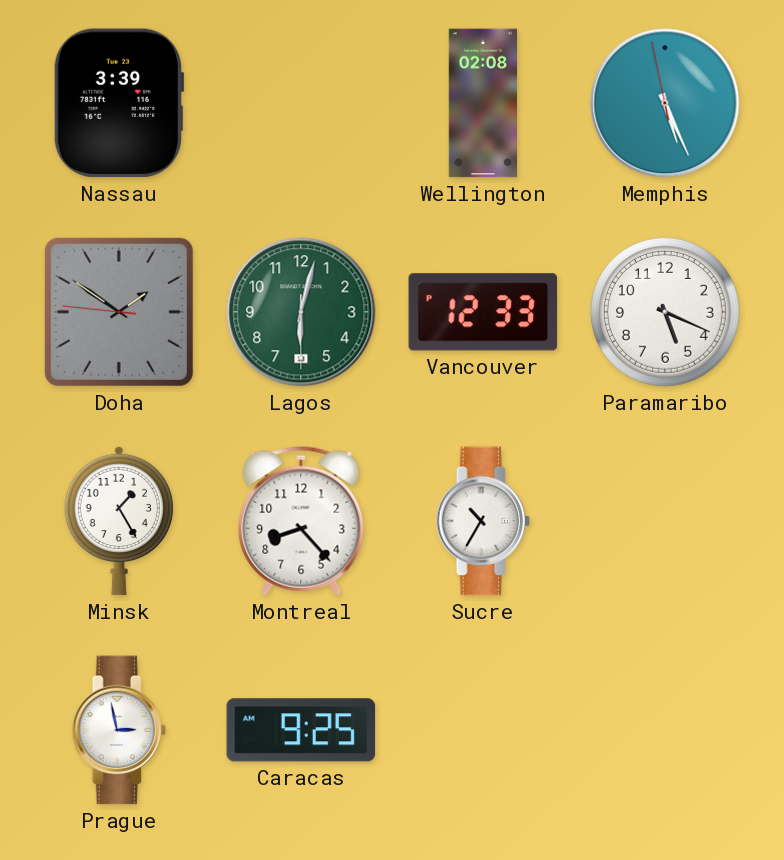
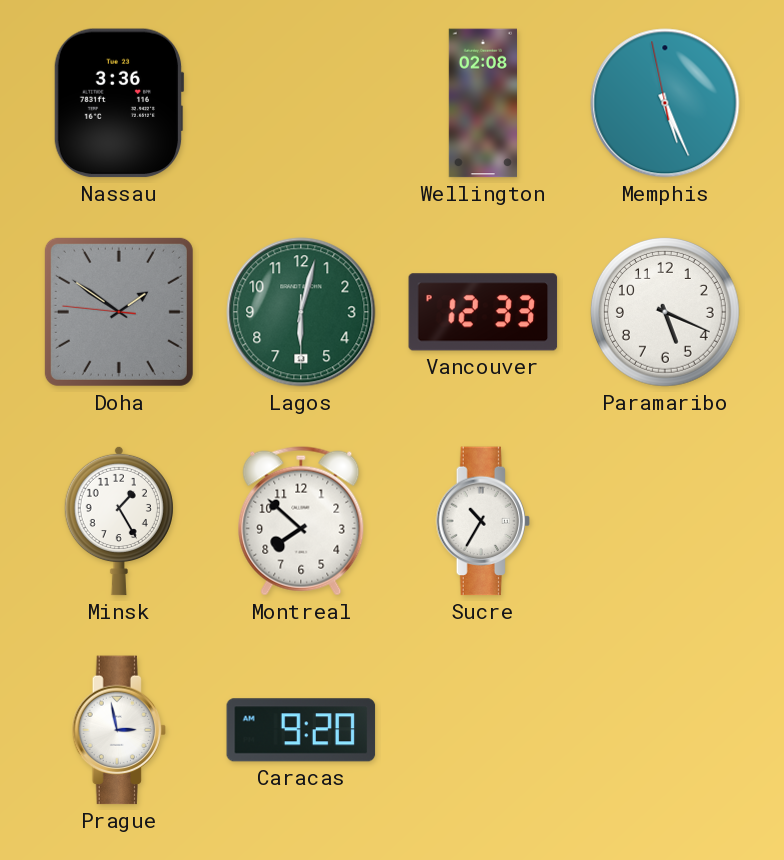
Nassau: 3:39 -> 3:36
Montreal: 8:23 -> 7:52
Caracas: 9:25 -> 9:20
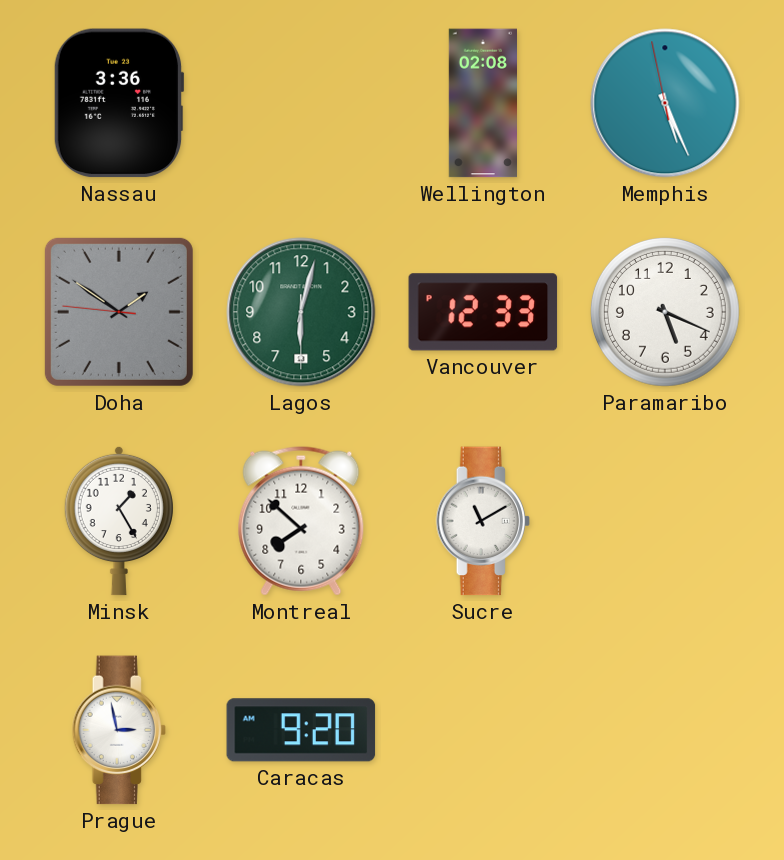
Sucre: 10:35 -> 11:10
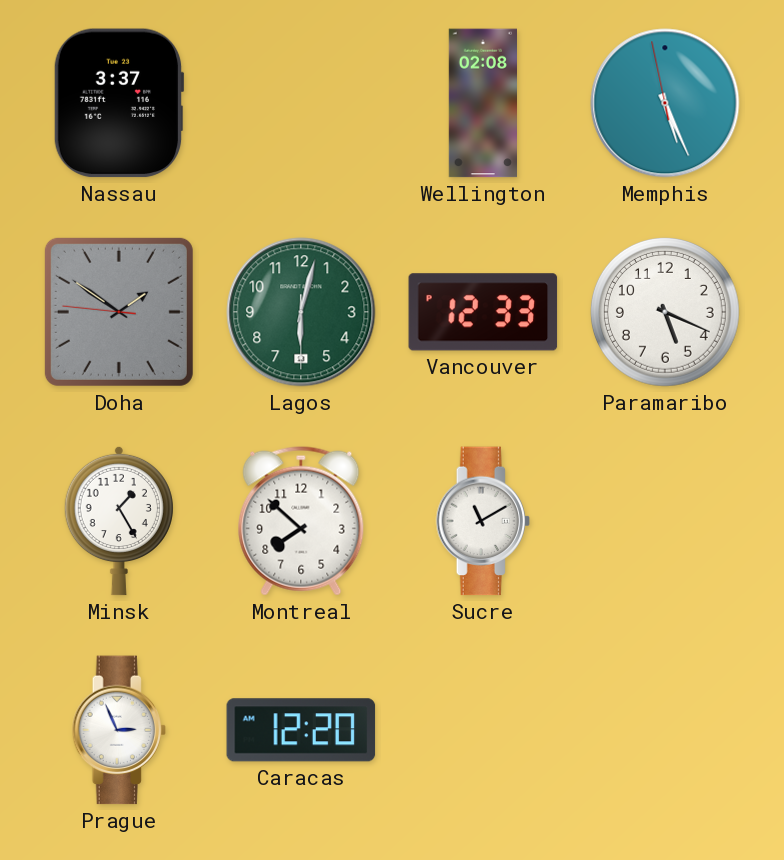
Nassau: 3:36 -> 3:37
Prague: 2:58 -> 2:56
Caracas: 9:20 -> 12:20
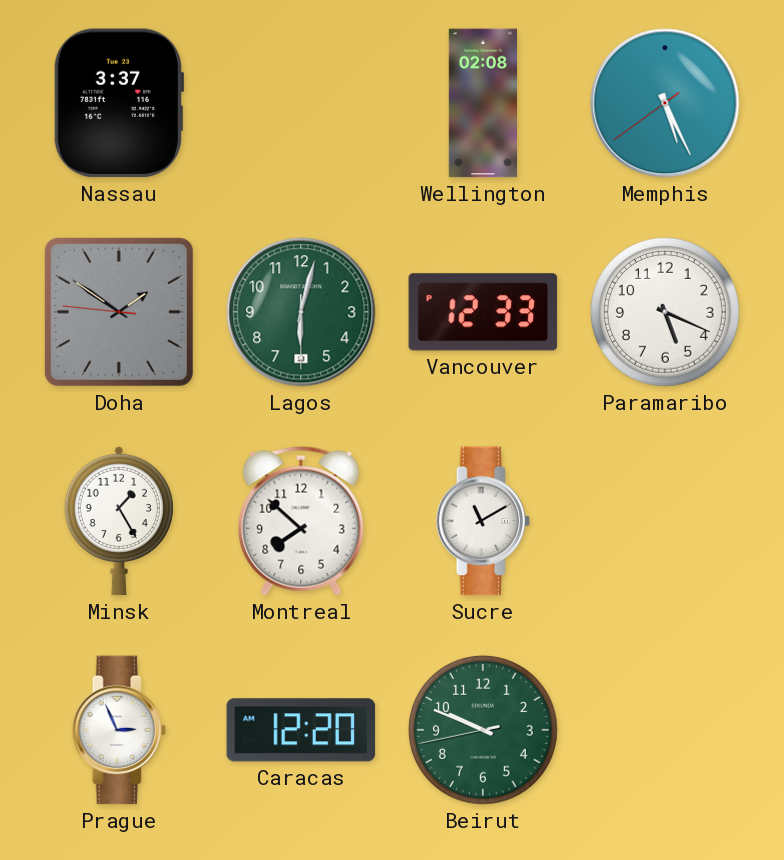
Memphis: 5:25:58 -> 5:25:39
Beirut: none -> 9:48
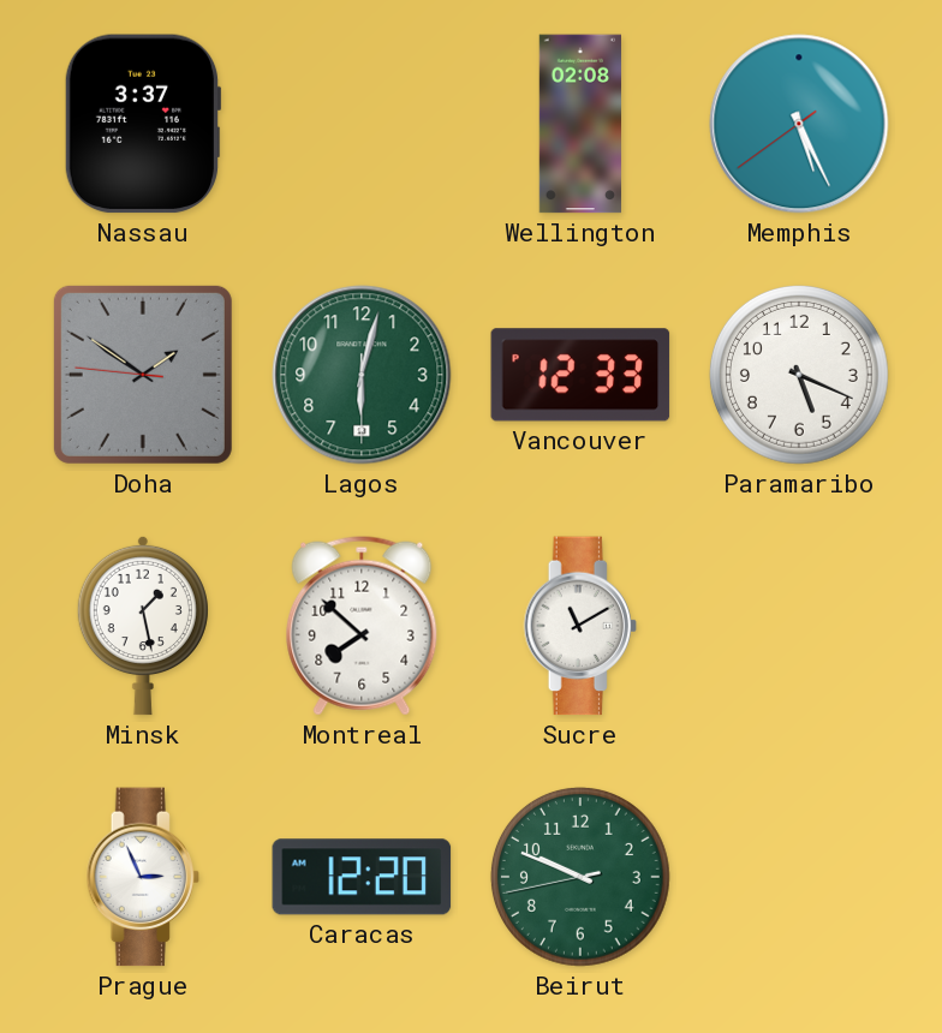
Minsk: 1:25 -> 1:28
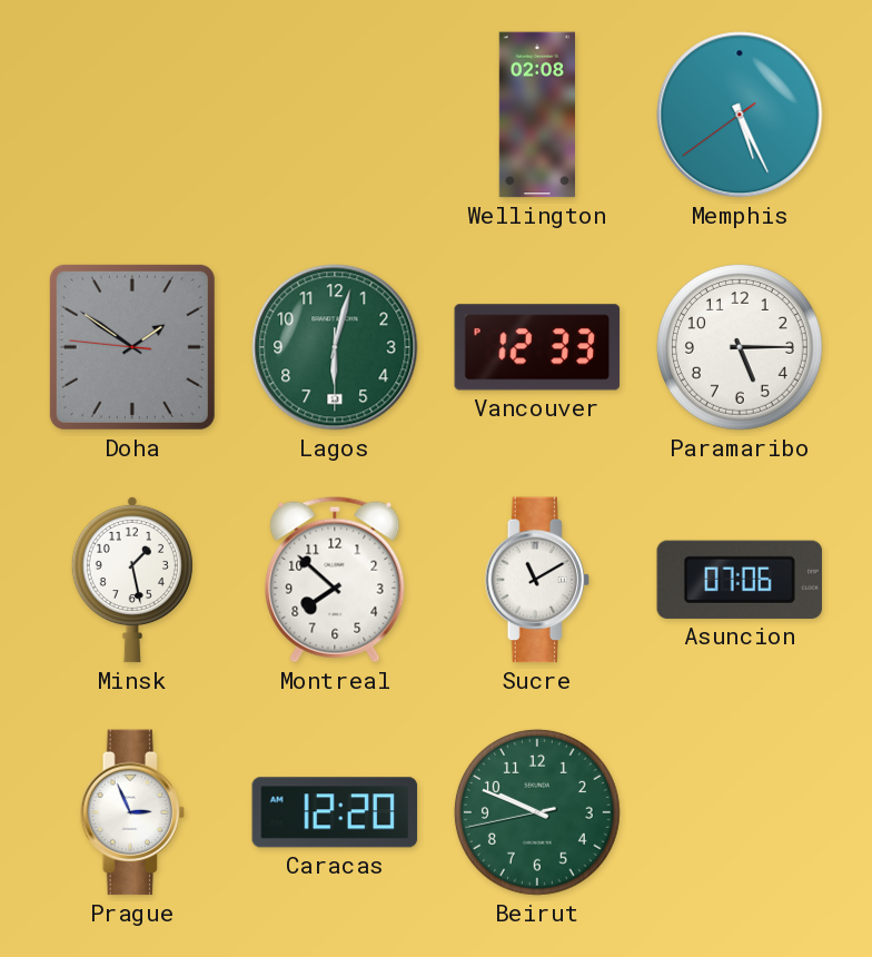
Nassau: 3:37 -> none
Paramaribo: 5:19 -> 5:15
Asuncion: none -> 07:06
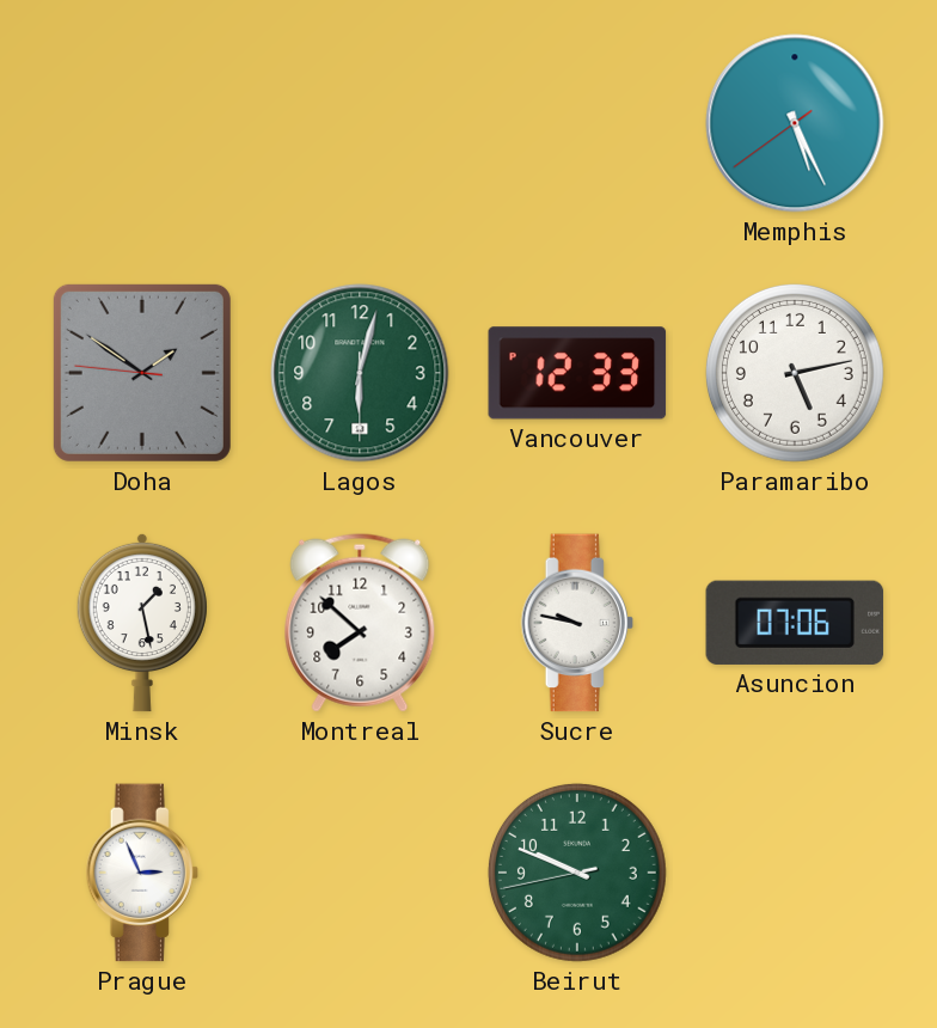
Wellington: 02:08 -> none
Paramaribo: 5:15 -> 5:13
Sucre: 11:10 -> 9:47
Caracas: 12:20 -> none
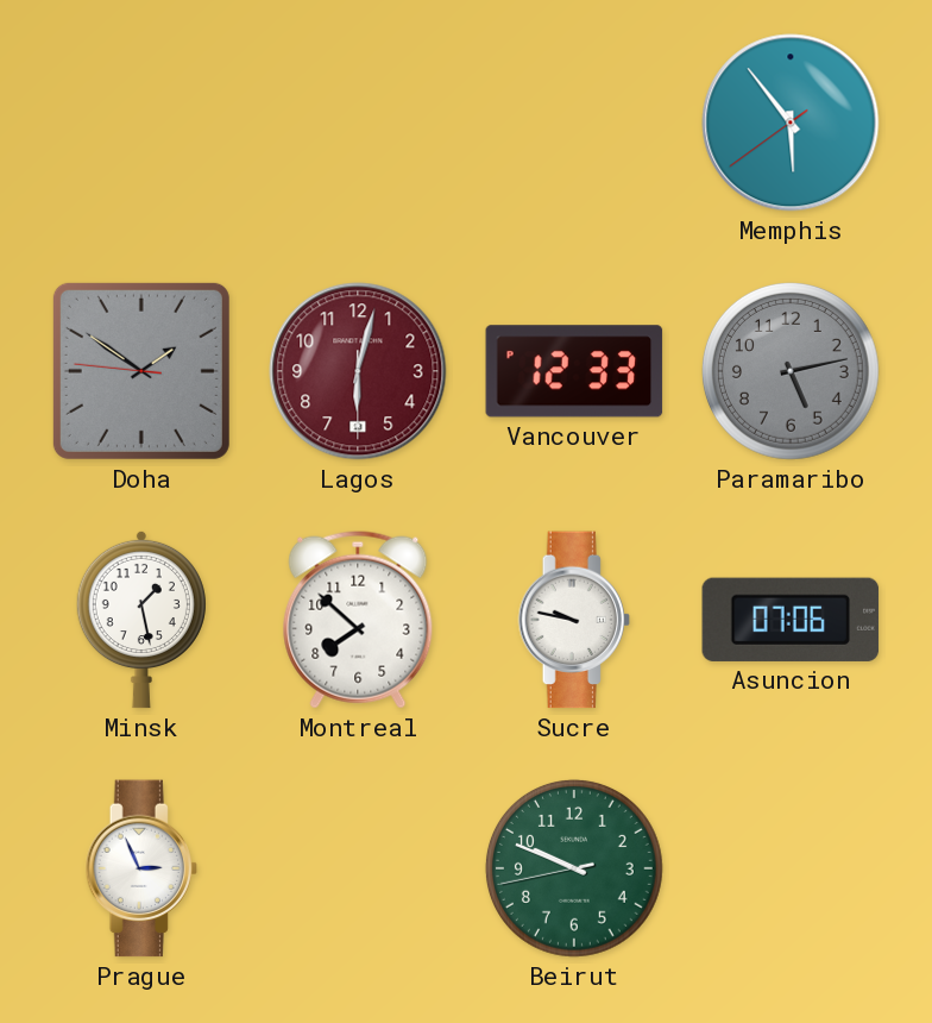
Memphis: 5:25 -> 5:53
Lagos dial: green -> burgundy
Paramaribo dial: white -> grey
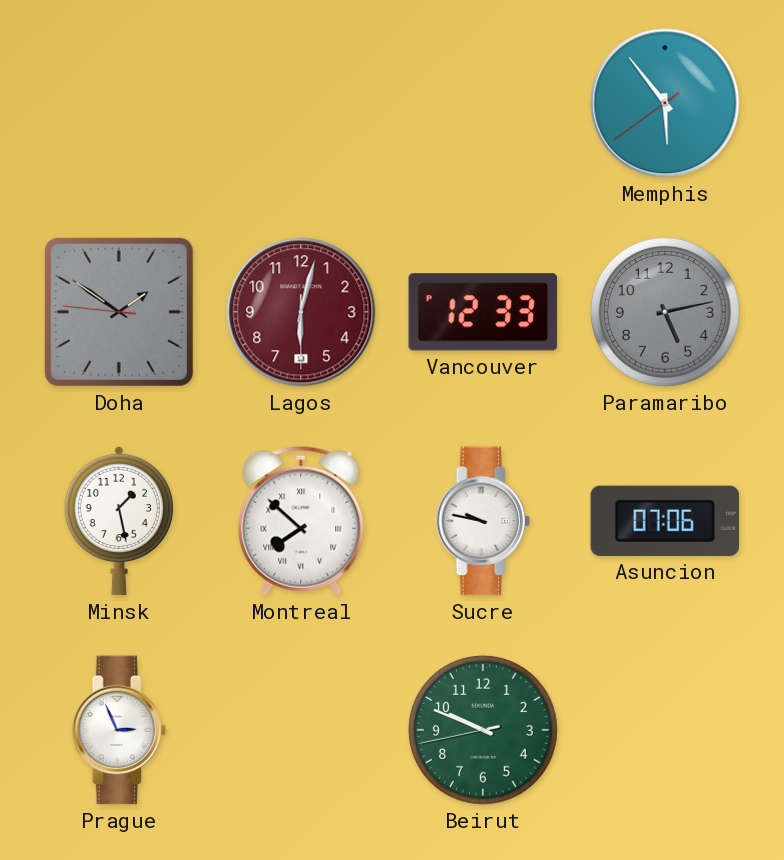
Montreal numerals: Arabic -> Roman
